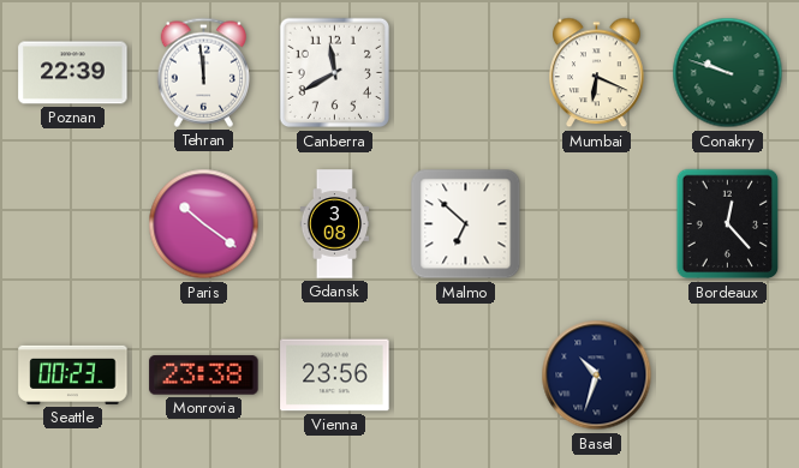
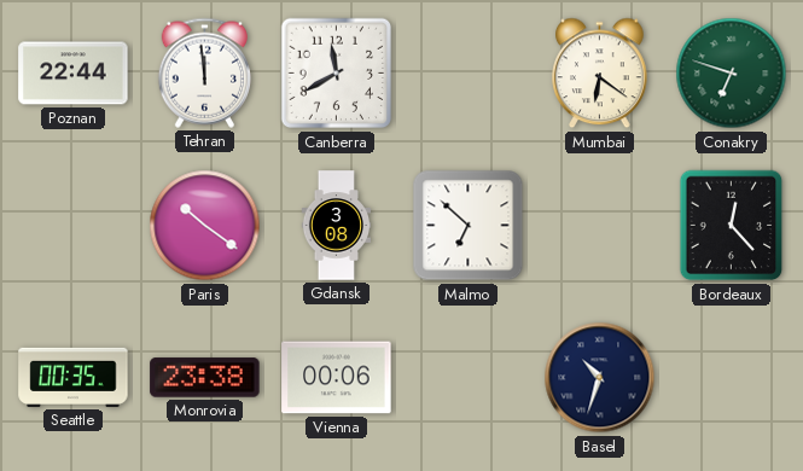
Poznan: 22:39 -> 22:44
Mumbai: 6:19 -> 6:21
Conakry: 9:48 -> 6:48
Seattle: 00:23 -> 00:35
Vienna: 23:56 -> 00:06
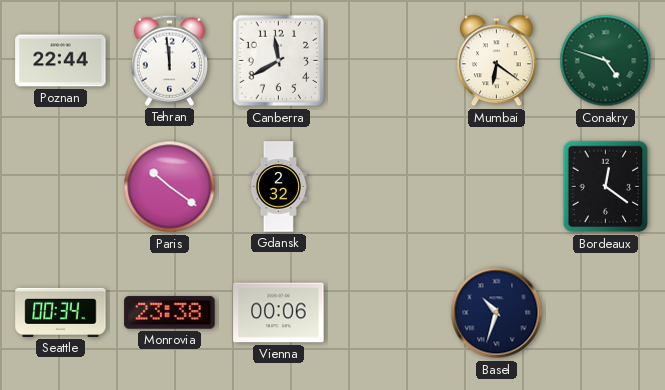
Conakry: 6:48 -> 4:48
Gdansk: 3:08 -> 2:32
Malmo: 6:52 -> none
Bordeaux: 12:23 -> 12:21
Seattle: 00:35 -> 00:34
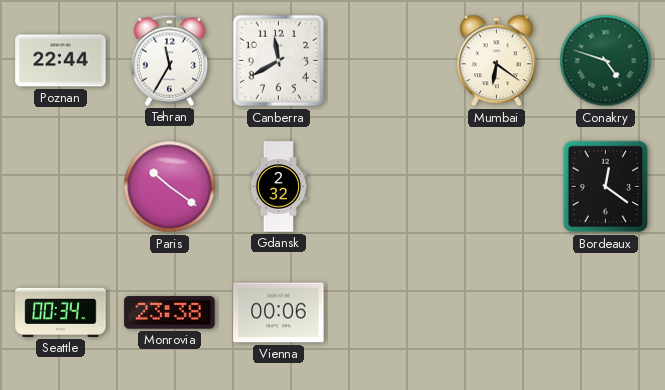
Tehran: 11:59 -> 11:35
Basel: 10:33 -> none
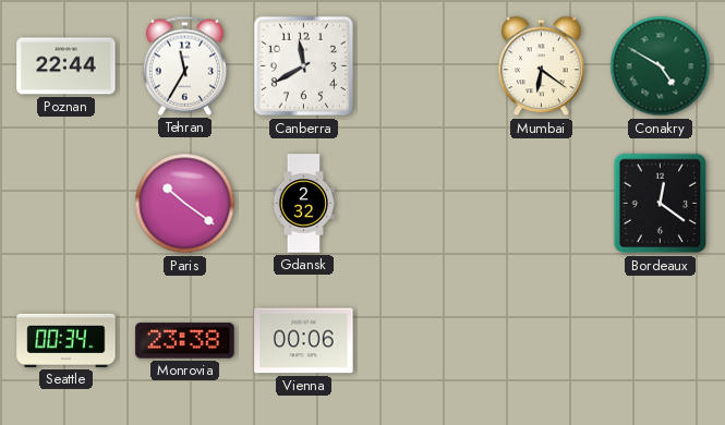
Conakry: 4:48 -> 4:50
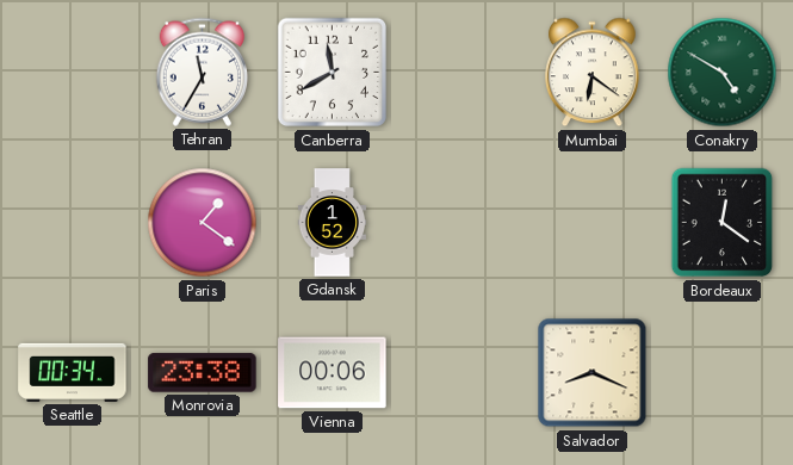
Poznan: 22:44 -> none
Paris: 10:21 -> 1:21
Gdansk: 2:32 -> 1:52
Salvador: none -> 8:19
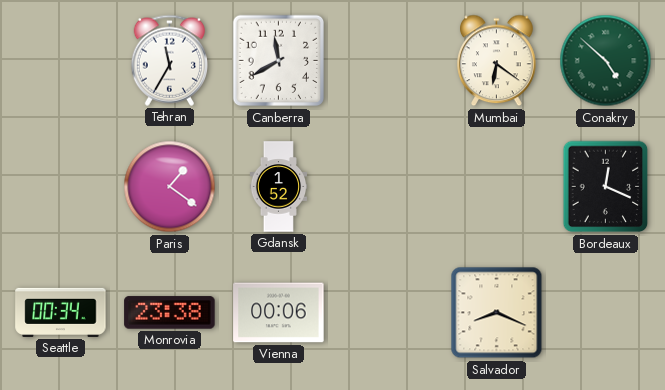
Conakry: 4:50 -> 4:52
Bordeaux: 12:21 -> 12:19
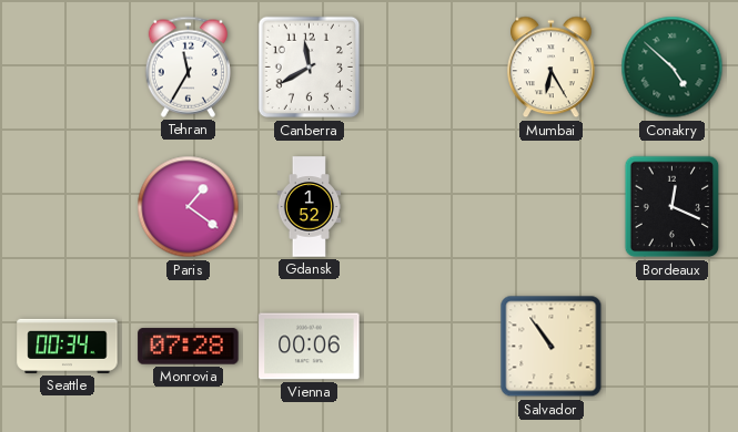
Mumbai: 6:21 -> 6:25
Monrovia: 23:38 -> 07:28
Salvador: 8:19 -> 10:54
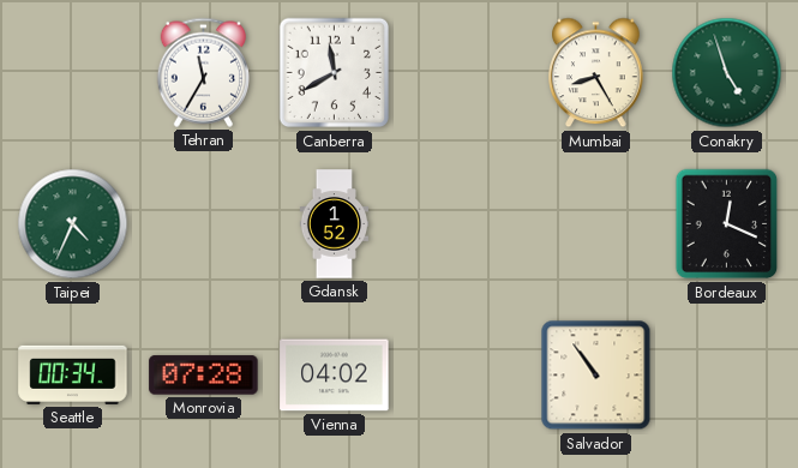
Mumbai: 6:25 -> 8:25
Conakry: 4:52 -> 4:57
Taipei: none -> 4:34
Paris: 1:21 -> none
Vienna: 00:06 -> 04:02
